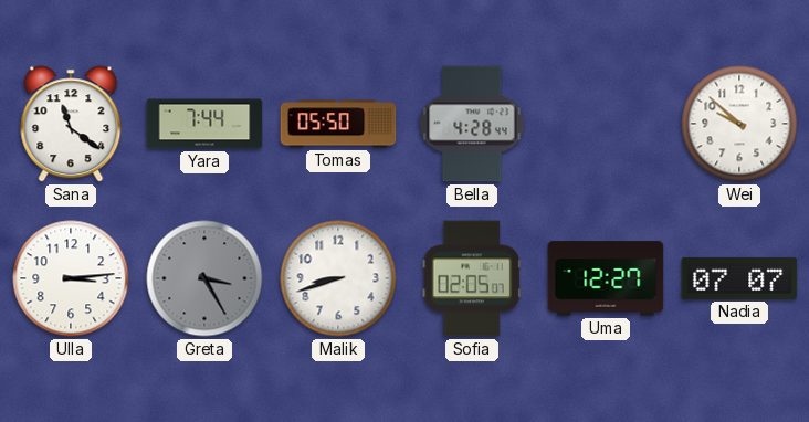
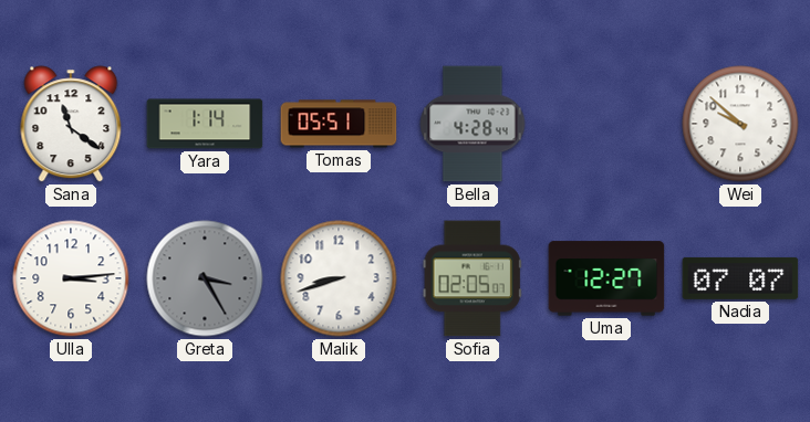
Yara: 7:44 -> 1:14
Tomas: 05:50 -> 05:51
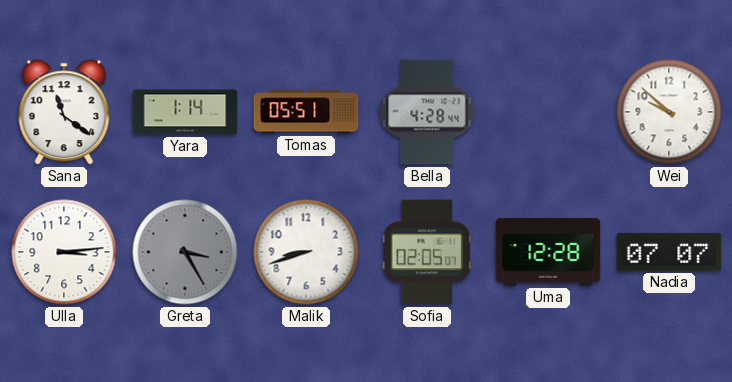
Uma: 12:27 -> 12:28
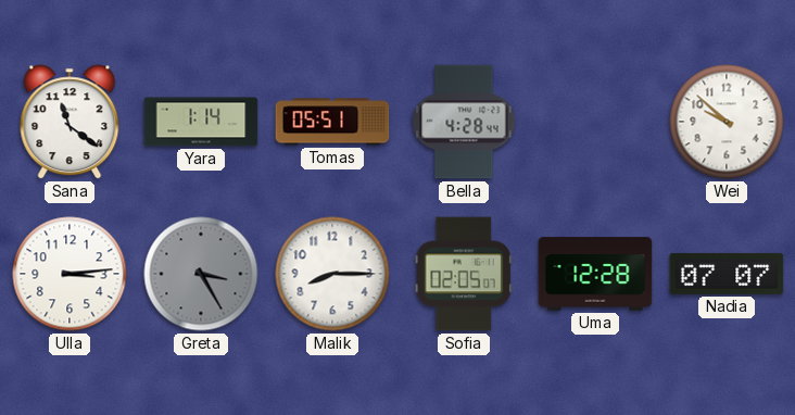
Malik: 8:42 -> 8:15
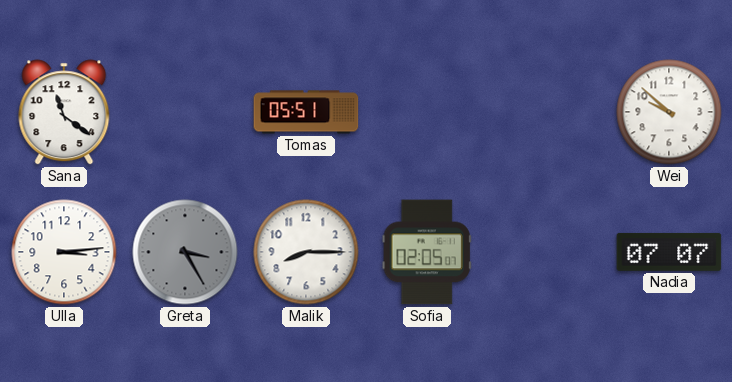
Yara: 1:14 -> none
Bella: 4:28 -> none
Uma: 12:28 -> none
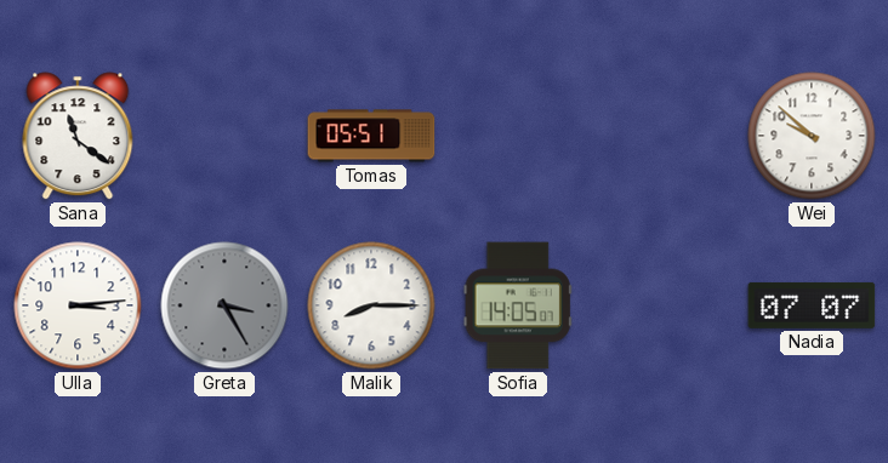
Sofia: 02:05 -> 14:05
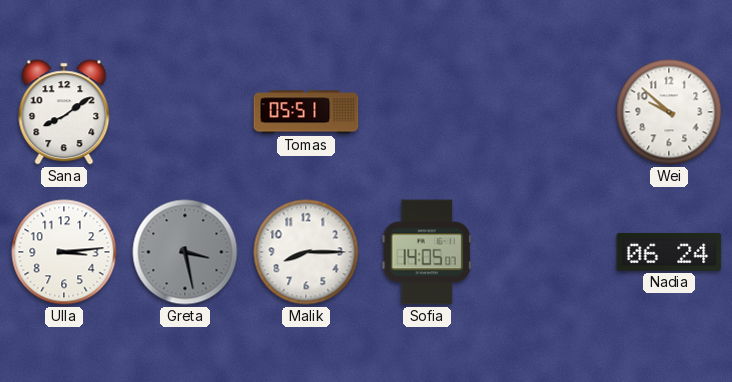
Sana: 11:21 -> 8:09
Greta: 3:25 -> 3:28
Nadia: 07:07 -> 06:24
